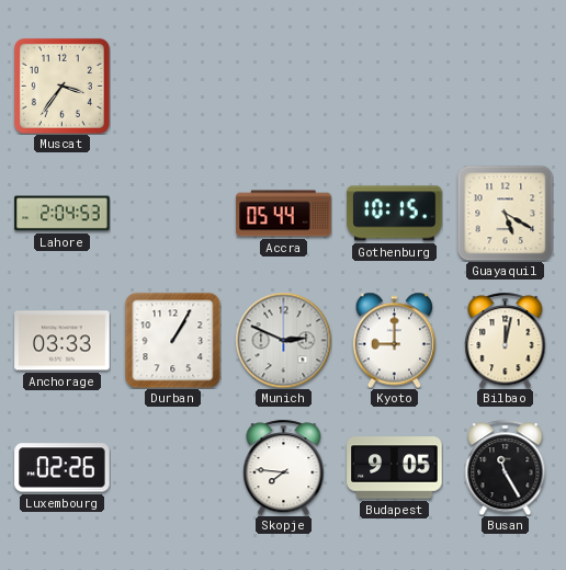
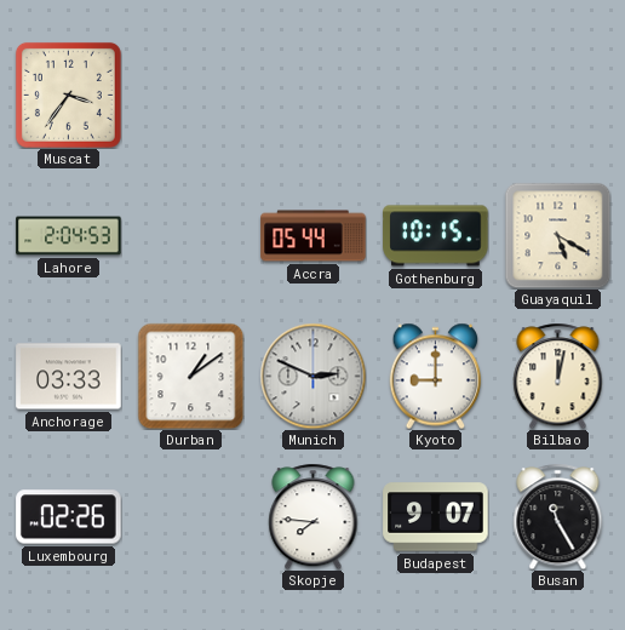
Durban: 1:05 -> 1:09
Budapest: 9:05 -> 9:07
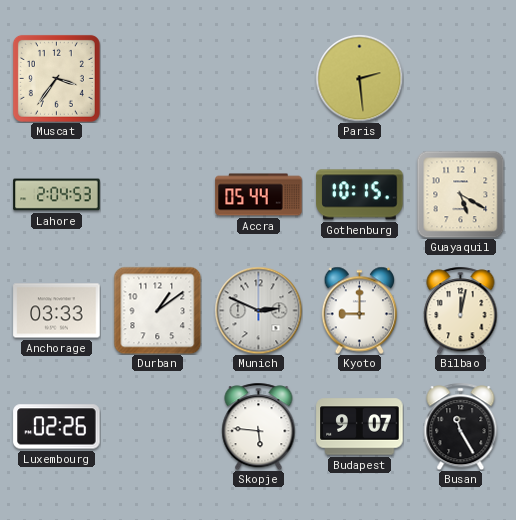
Paris: none -> 2:29
Skopje: 7:46 -> 5:46
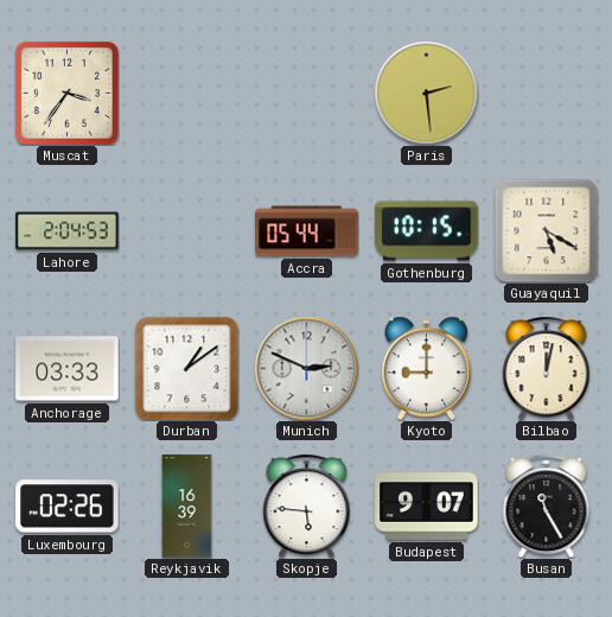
Reykjavik: none -> 16:39
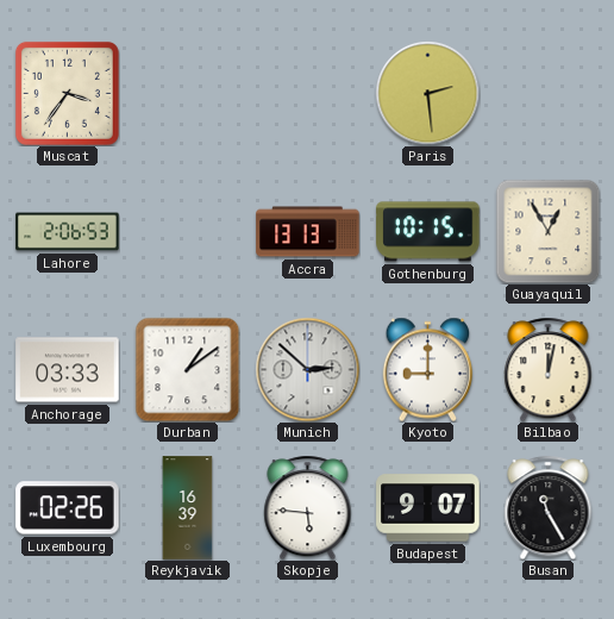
Lahore: 2:04 -> 2:06
Accra: 05:44 -> 13:13
Guayaquil: 5:20 -> 12:55
Munich: 2:49 -> 2:52
